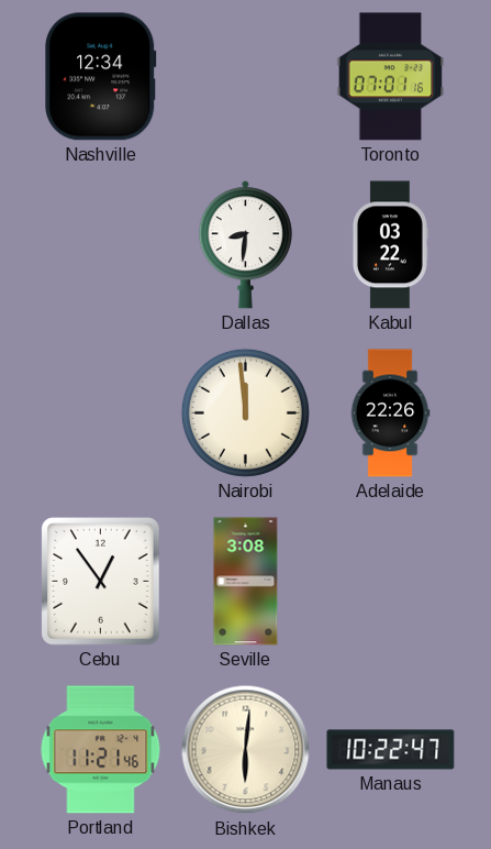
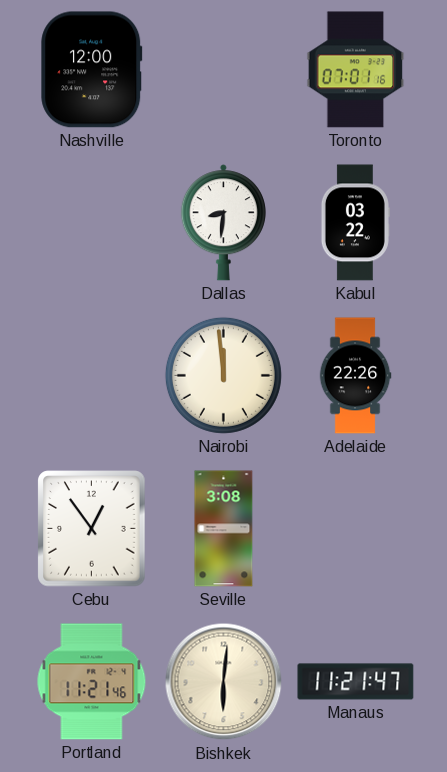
Nashville: 12:34 -> 12:00
Manaus: 10:22 -> 11:21
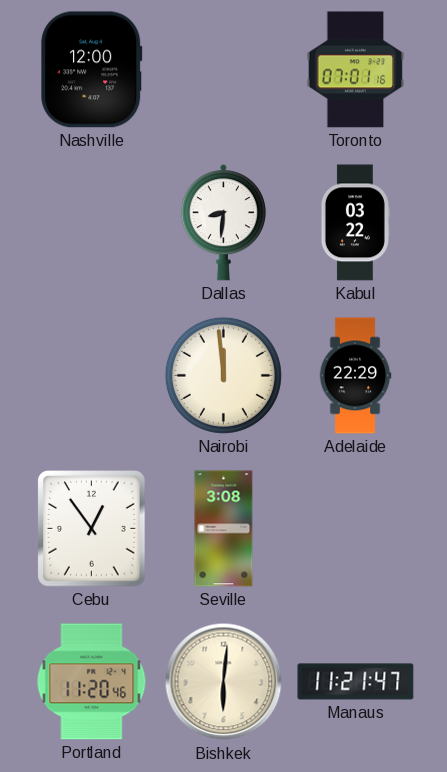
Adelaide: 22:26 -> 22:29
Portland: 11:21 -> 11:20
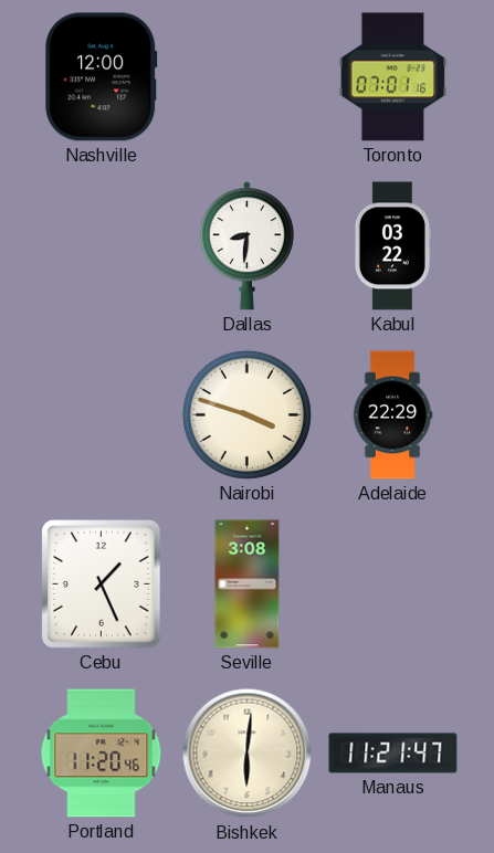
Nairobi: 11:59 -> 3:48
Cebu: 12:54 -> 1:26
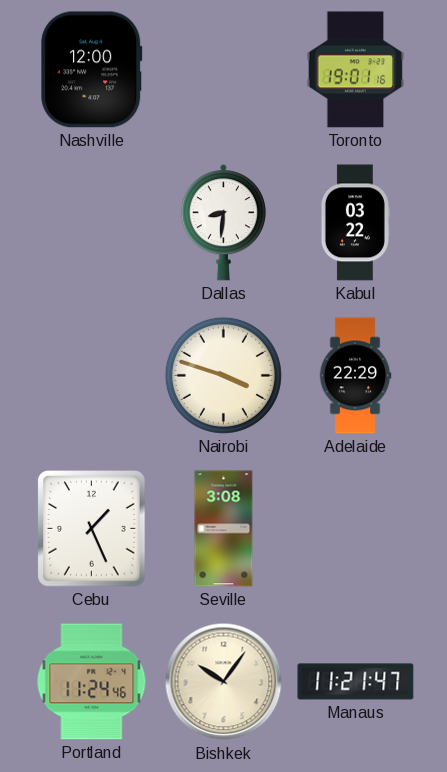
Toronto: 07:01 -> 19:01
Portland: 11:20 -> 11:24
Bishkek: 6:01 -> 10:06
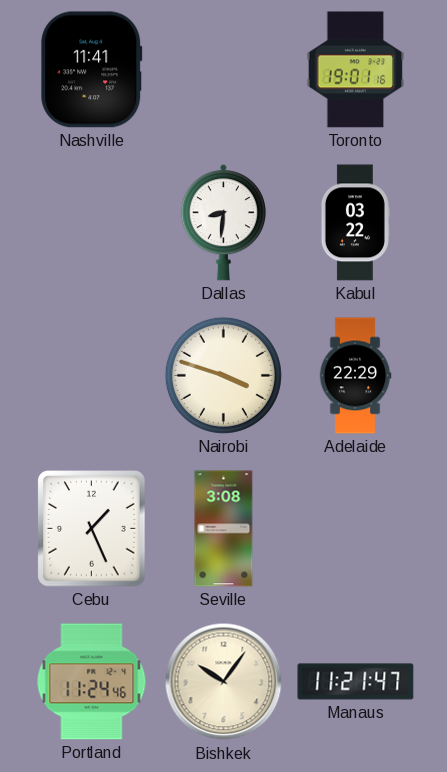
Nashville: 12:00 -> 11:41
